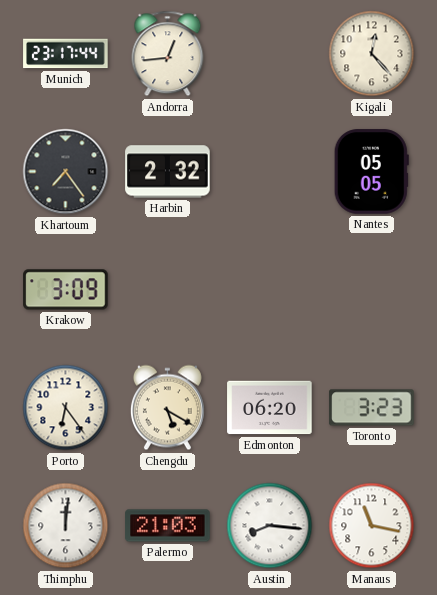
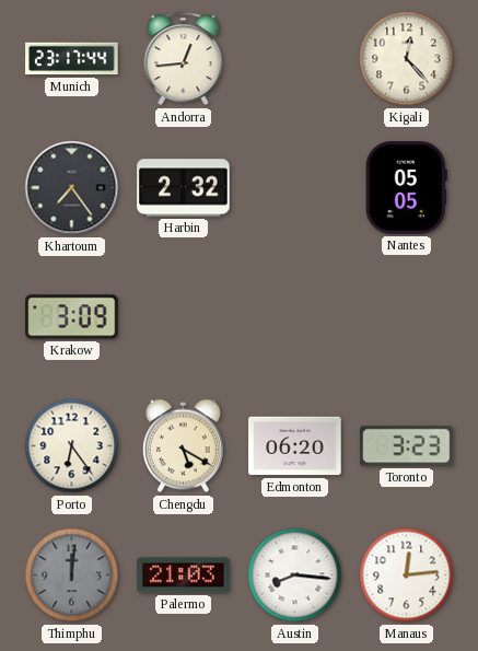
Thimphu dial: white -> grey
Manaus: 11:17 -> 12:14
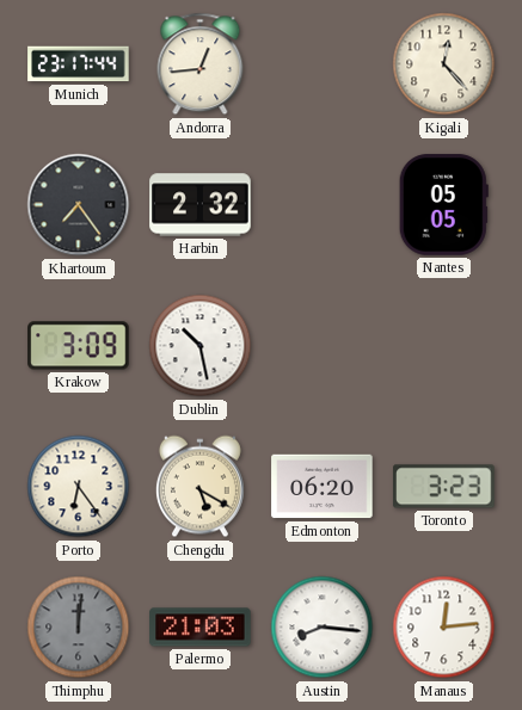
Dublin: none -> 10:28
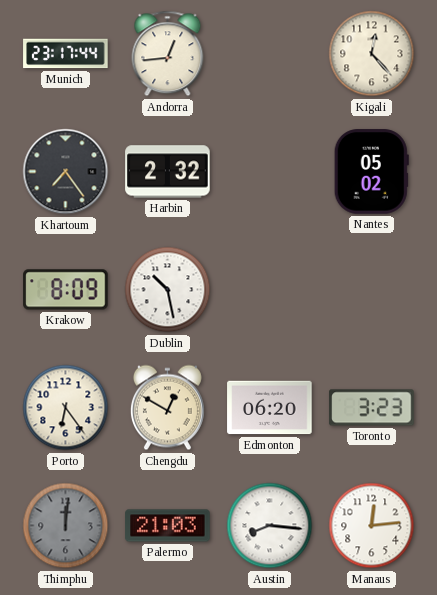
Nantes: 05:05 -> 05:02
Krakow: 3:09 -> 8:09
Chengdu: 5:20 -> 12:50
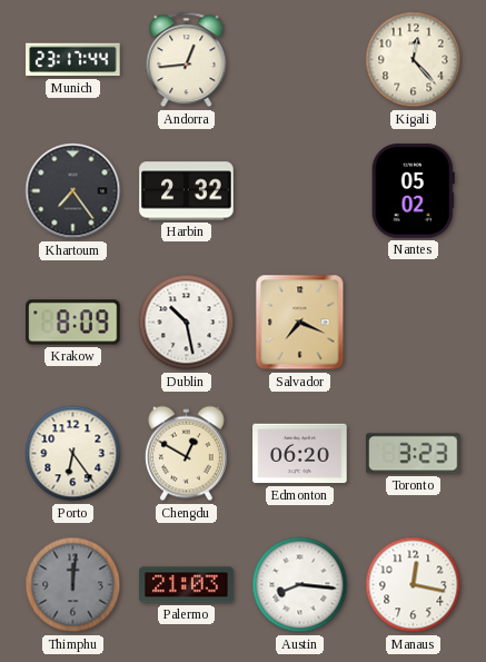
Salvador: none -> 7:19
Manaus: 12:14 -> 12:17
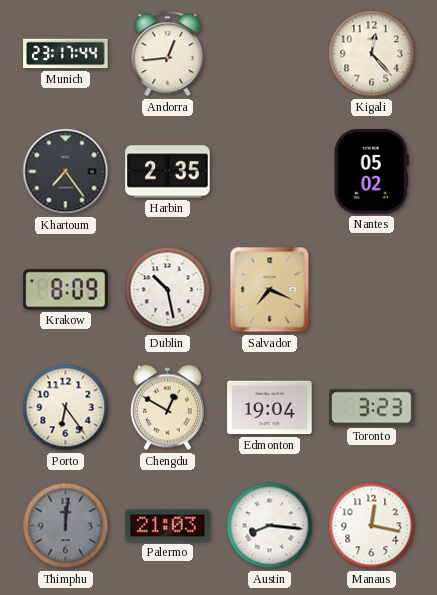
Harbin: 2:32 -> 2:35
Edmonton: 06:20 -> 19:04
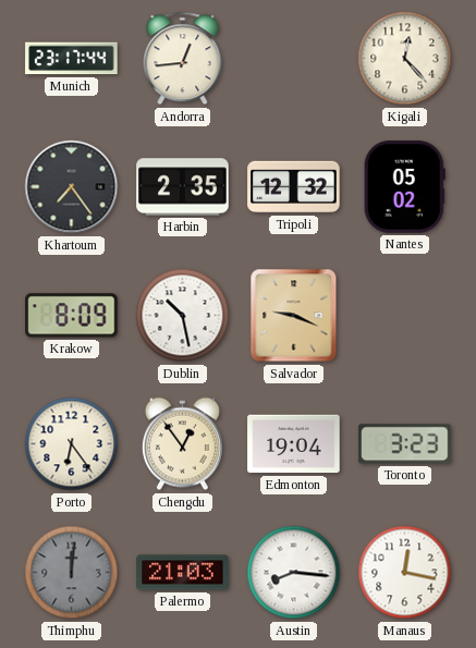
Tripoli: none -> 12:32
Salvador: 7:19 -> 9:19
Chengdu: 12:50 -> 12:54
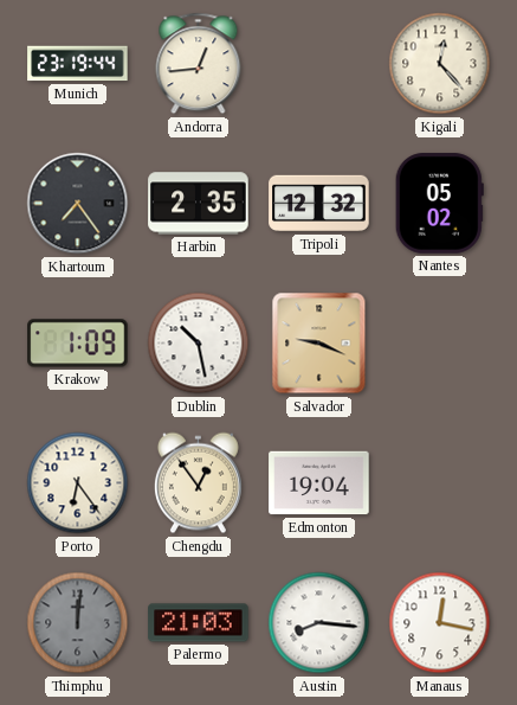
Munich: 23:17 -> 23:19
Krakow: 8:09 -> 1:09
Toronto: 3:23 -> none
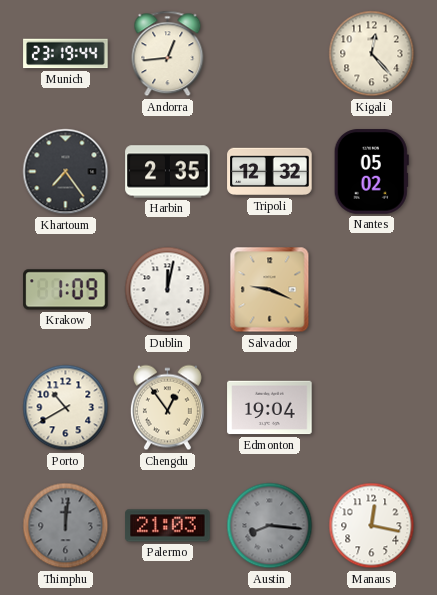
Dublin: 10:28 -> 12:02
Porto: 6:24 -> 10:40
Austin dial: white -> grey
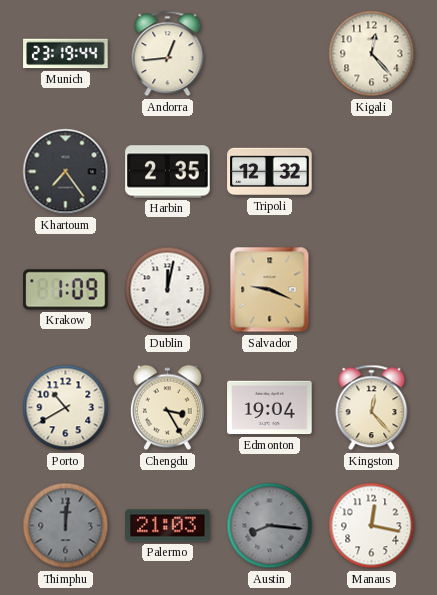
Nantes: 05:02 -> none
Chengdu: 12:54 -> 3:25
Kingston: none -> 12:23
